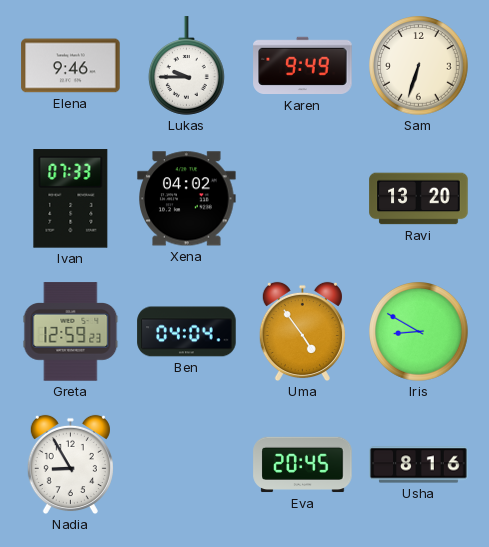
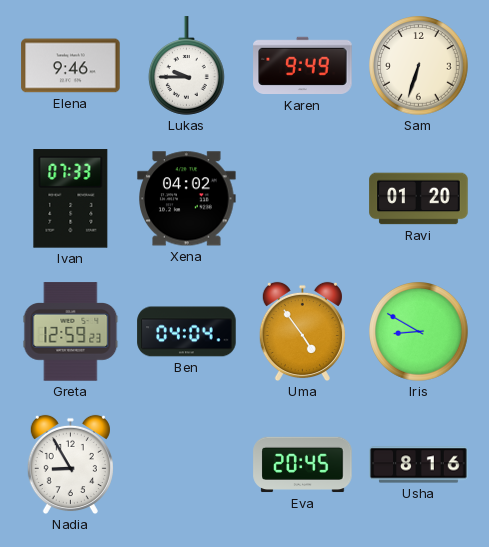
Ravi: 13:20 -> 01:20
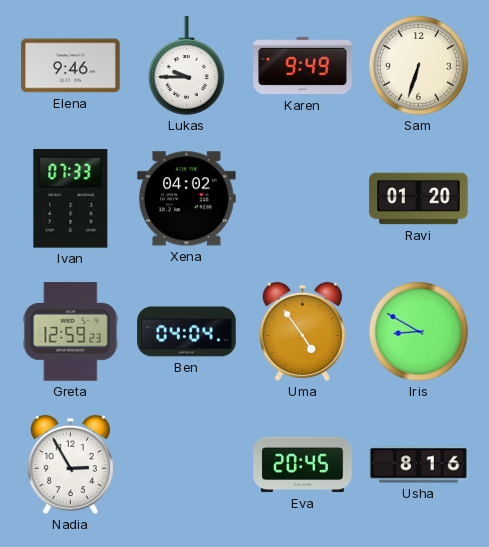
Nadia: 8:55 -> 2:55
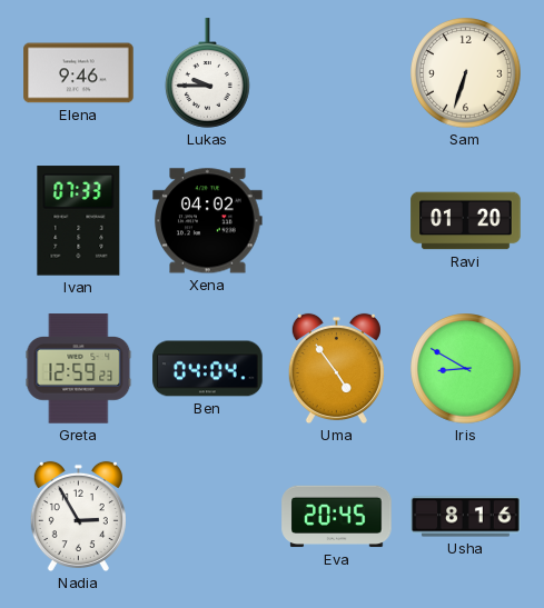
Karen: 9:49 -> none
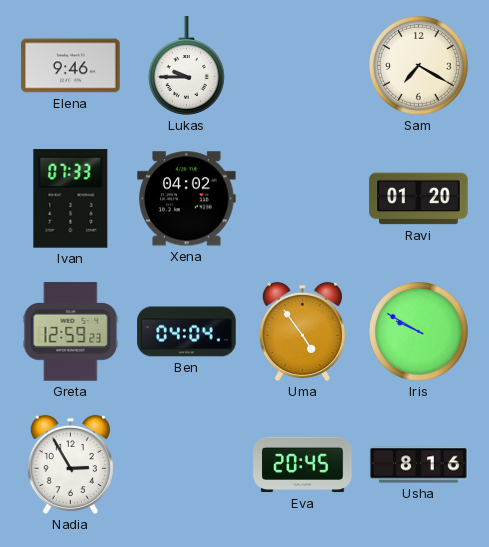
Sam: 6:33 -> 7:20
Iris: 8:50 -> 9:50
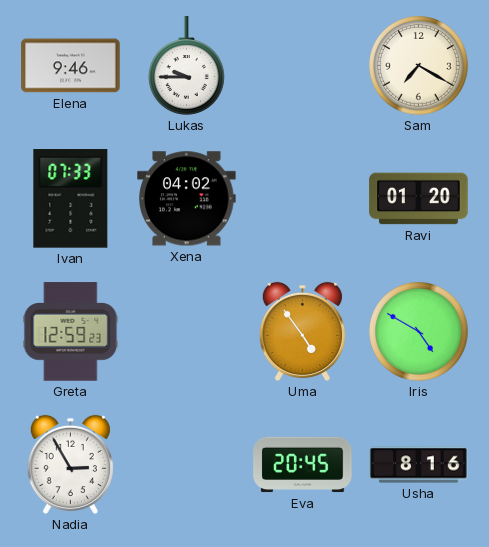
Ben: 04:04 -> none
Iris: 9:50 -> 4:50
